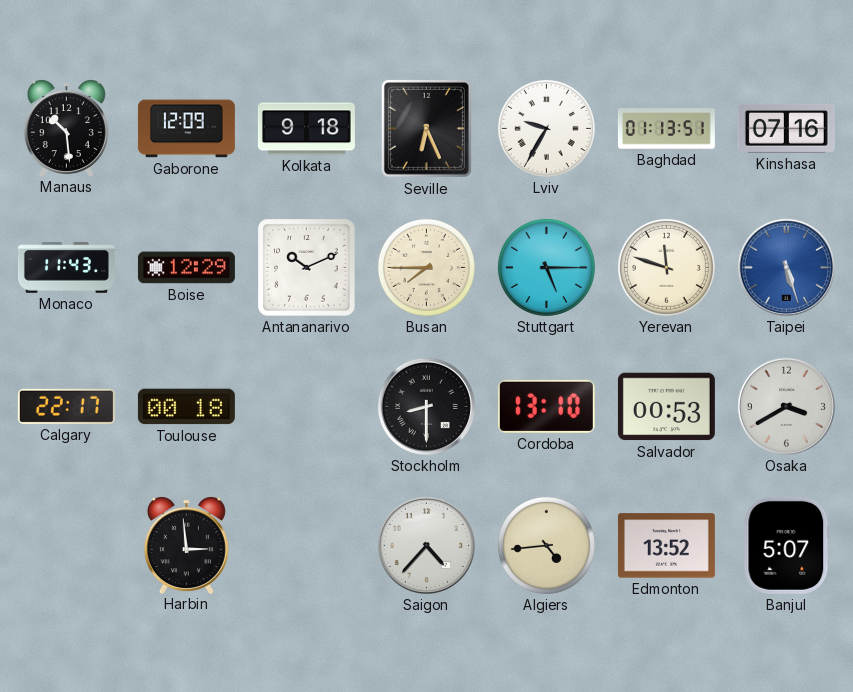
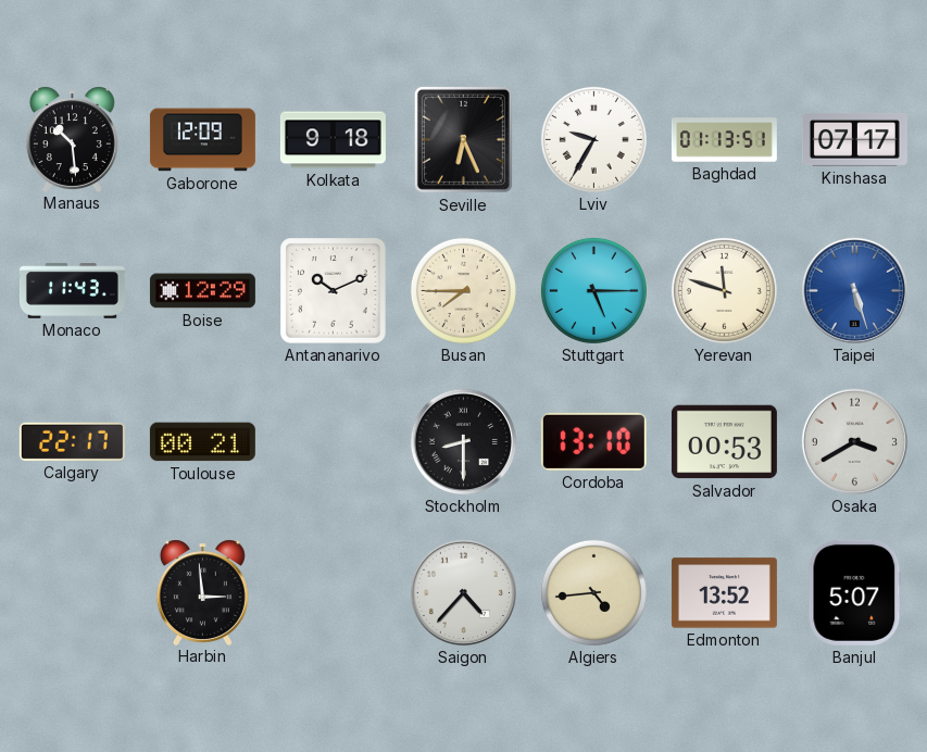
Kinshasa: 07:16 -> 07:17
Toulouse: 00:18 -> 00:21
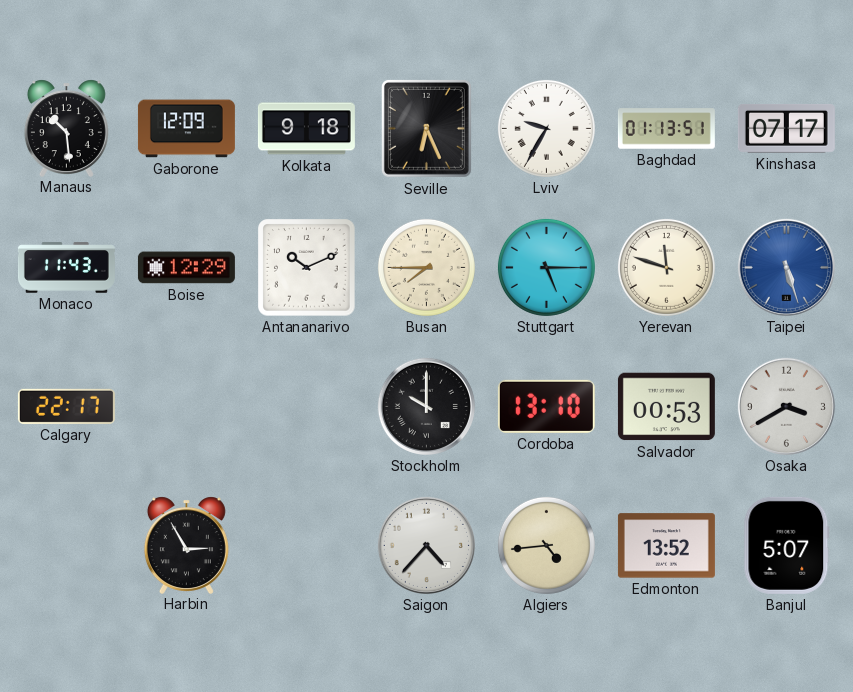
Toulouse: 00:21 -> none
Stockholm: 8:30 -> 10:00
Harbin: 2:59 -> 2:55
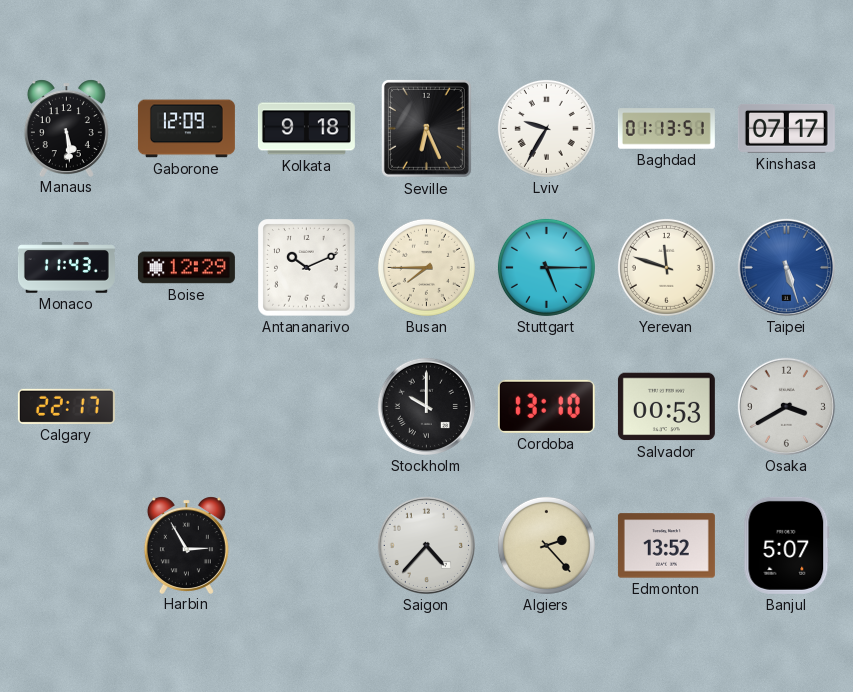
Manaus: 10:29 -> 5:29
Algiers: 4:44 -> 2:23
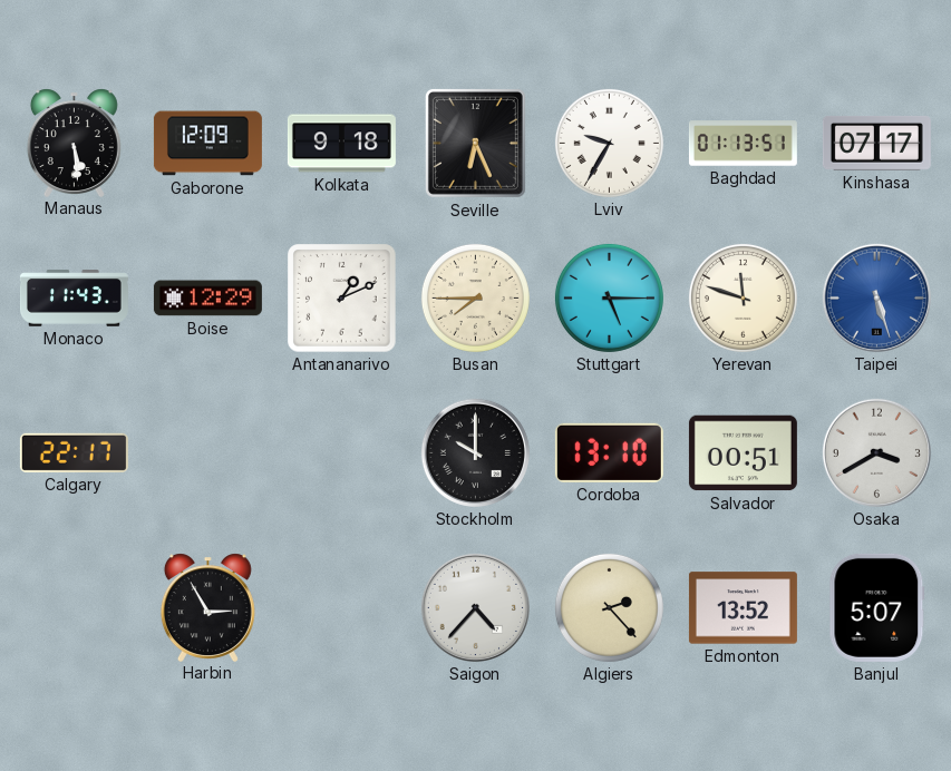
Antananarivo: 10:11 -> 1:11
Salvador: 00:53 -> 00:51
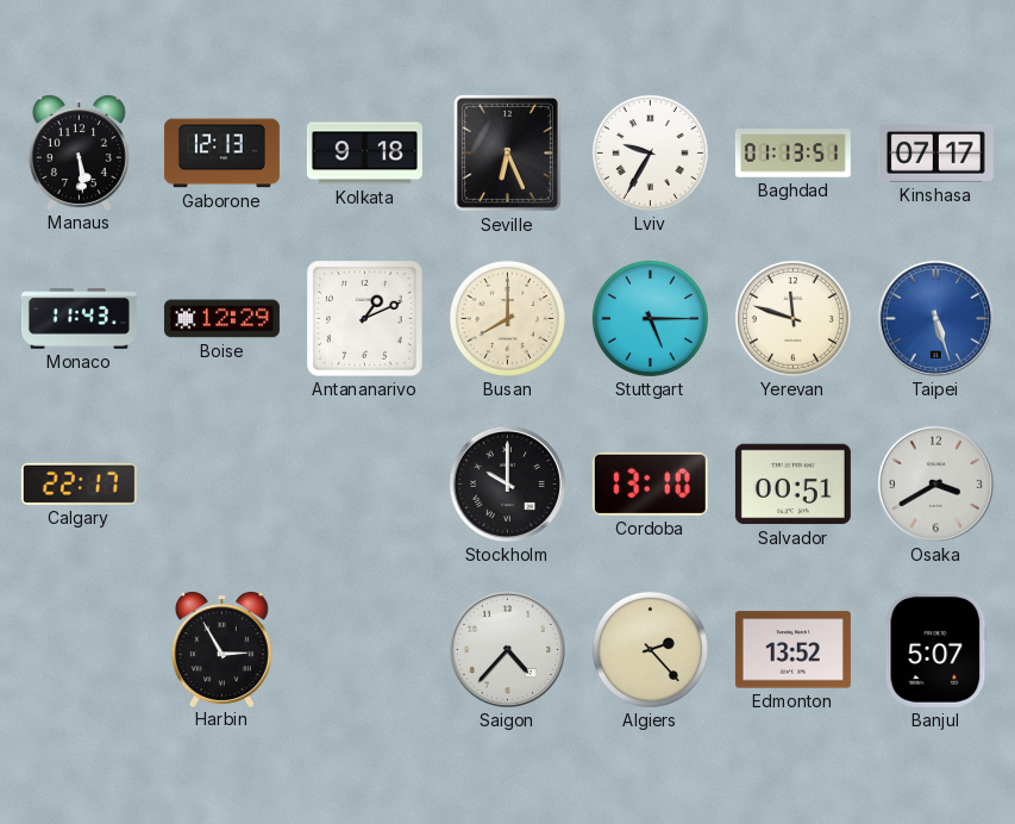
Gaborone: 12:09 -> 12:13
Busan: 7:45 -> 8:00
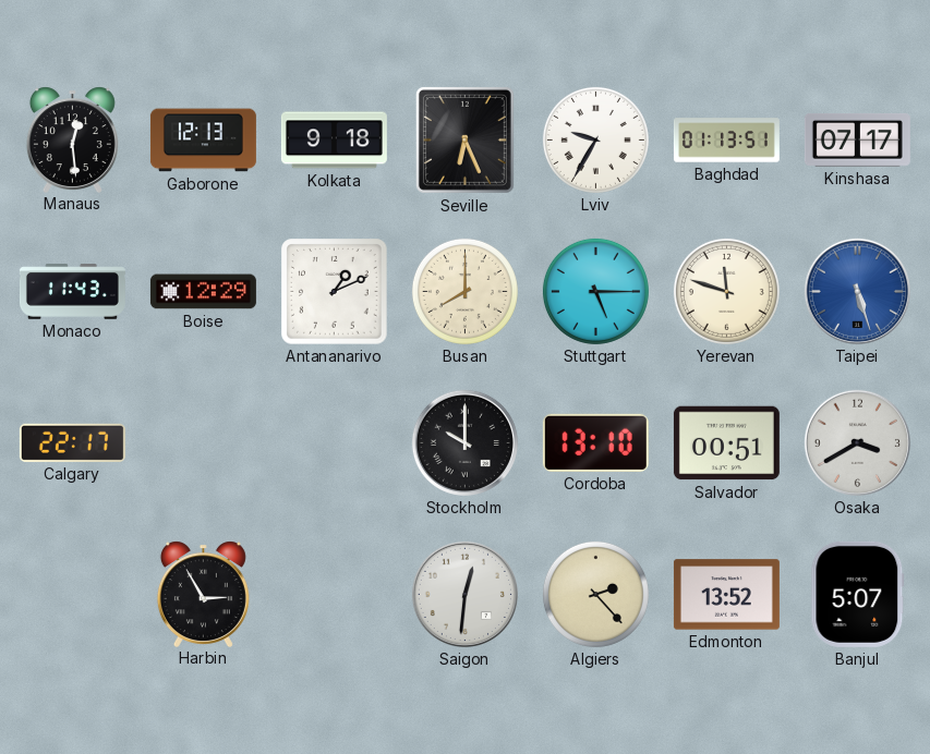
Manaus: 5:29 -> 12:29
Saigon: 4:37 -> 12:31
